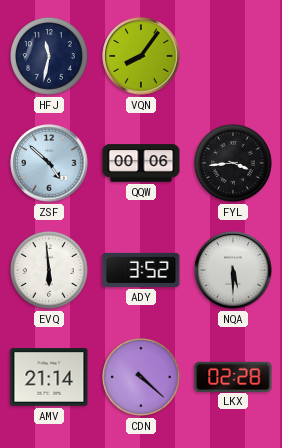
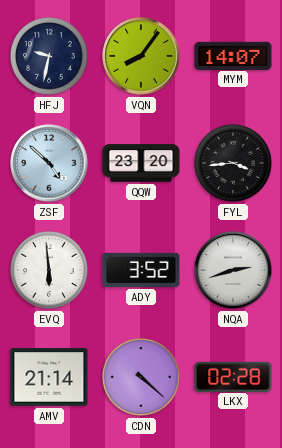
HFJ: 11:32 -> 9:32
MYM: none -> 14:07
QQW: 00:06 -> 23:20
NQA: 5:30 -> 2:42
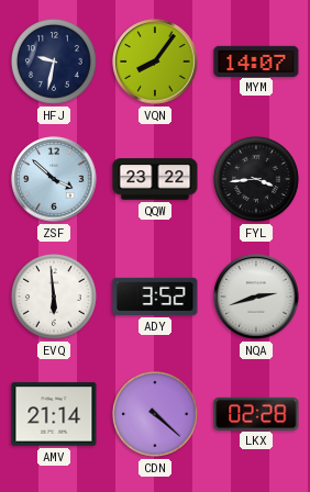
ZSF: 4:52 -> 3:52
QQW: 23:20 -> 23:22
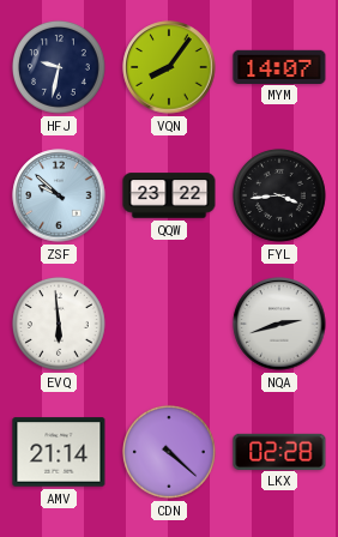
ZSF: 3:52 -> 9:52
ADY: 3:52 -> none
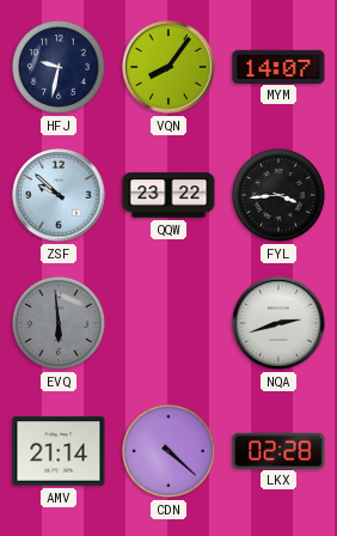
EVQ dial: white -> grey
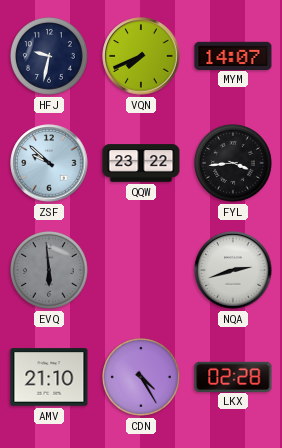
VQN: 8:06 -> 7:41
AMV: 21:14 -> 21:10
CDN: 4:22 -> 4:25
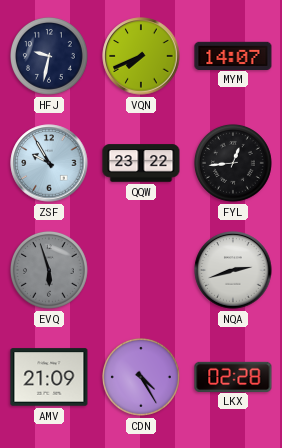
ZSF: 9:52 -> 9:55
FYL: 3:44 -> 12:44
EVQ: 5:59 -> 5:57
AMV: 21:10 -> 21:09
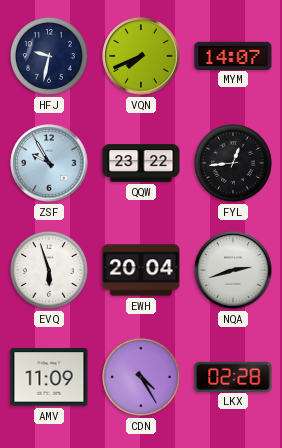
EVQ dial: grey -> white
EWH: none -> 20:04
AMV: 21:09 -> 11:09
